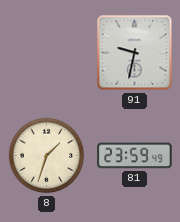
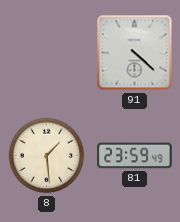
91: 9:32 -> 4:22
8: 1:33 -> 1:29
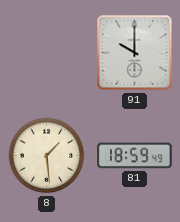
91: 4:22 -> 10:00
81: 23:59 -> 18:59
